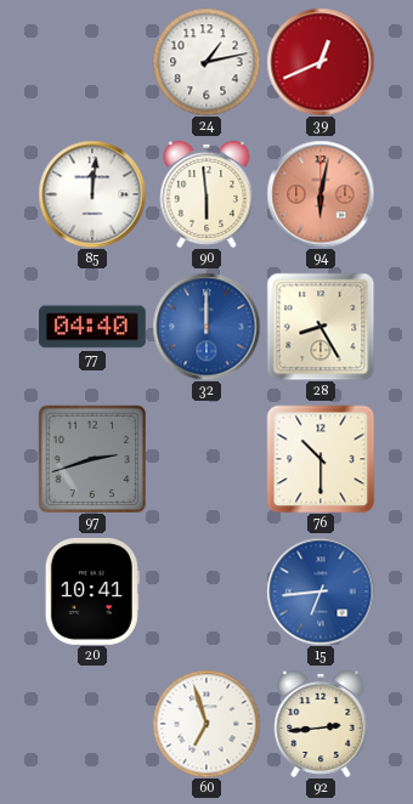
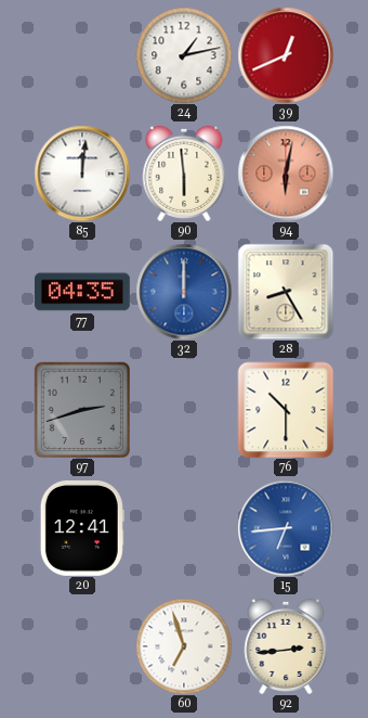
77: 04:40 -> 04:35
20: 10:41 -> 12:41
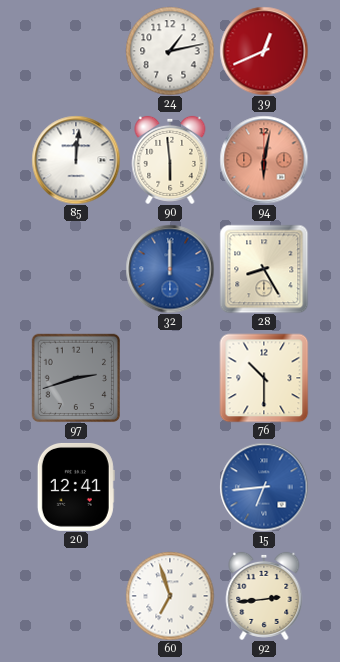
77: 04:35 -> none
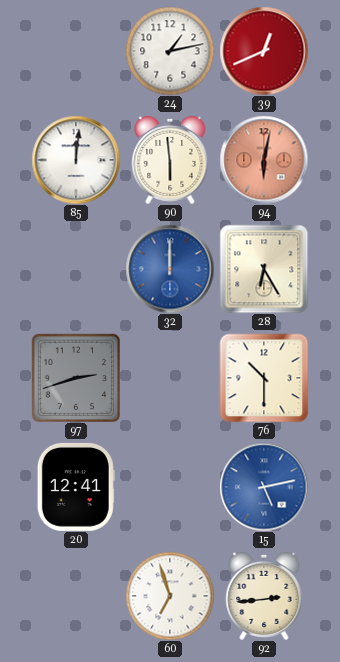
28: 8:25 -> 6:25
15: 6:44 -> 5:13
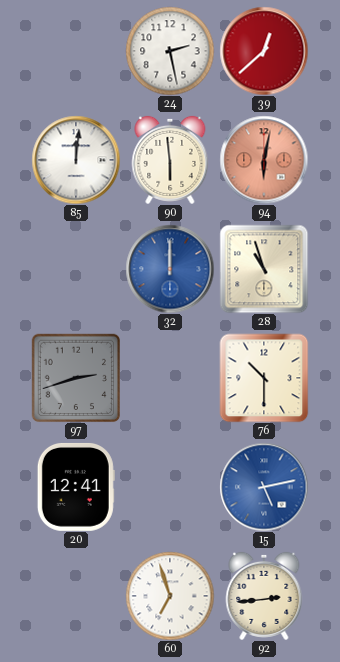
24: 1:13 -> 2:28
39: 12:41 -> 12:38
28: 6:25 -> 10:57
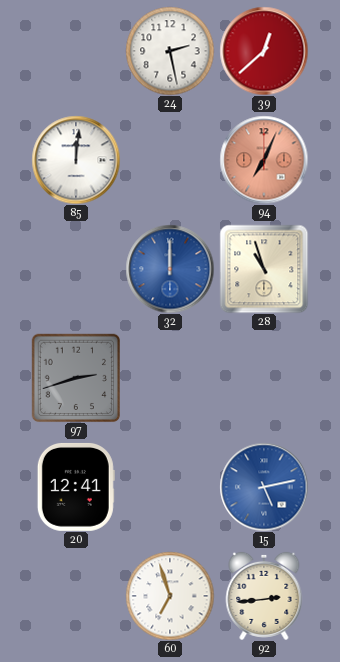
90: 5:59 -> none
94: 6:02 -> 7:04
76: 10:30 -> none
